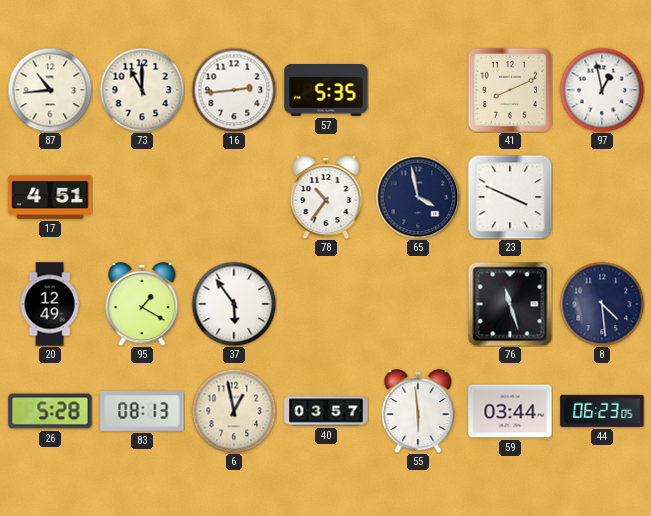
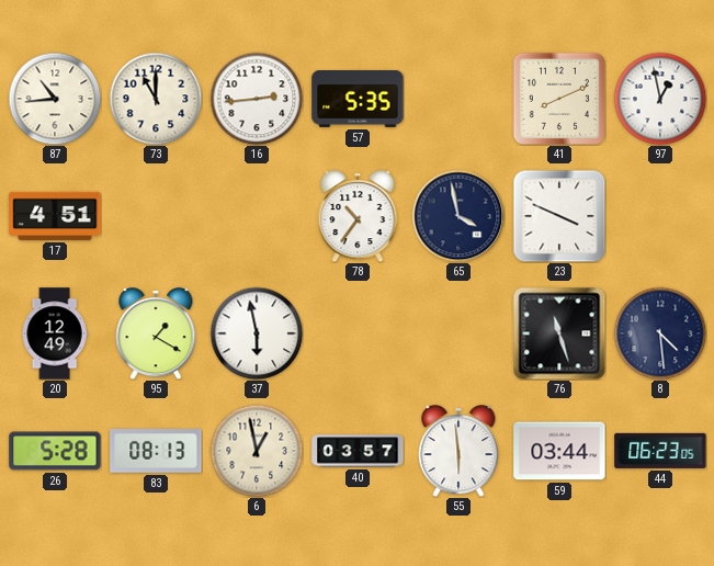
37: 5:54 -> 5:58
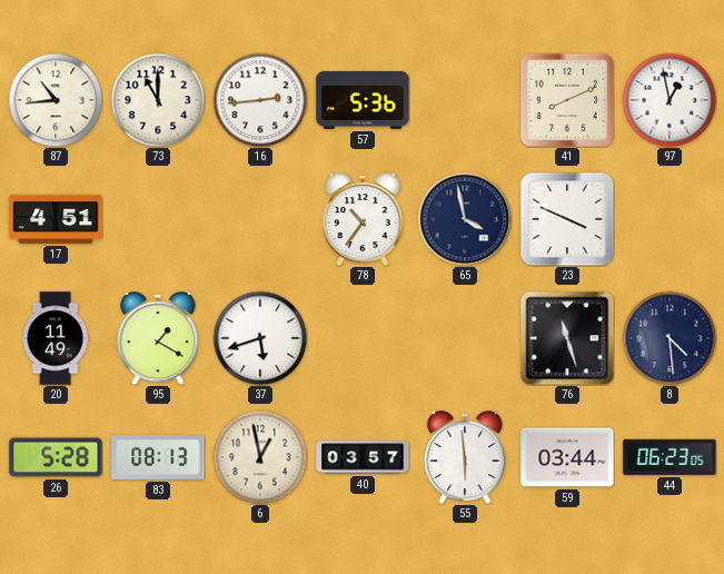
57: 5:35 -> 5:36
20: 12:49 -> 11:49
37: 5:58 -> 5:42
